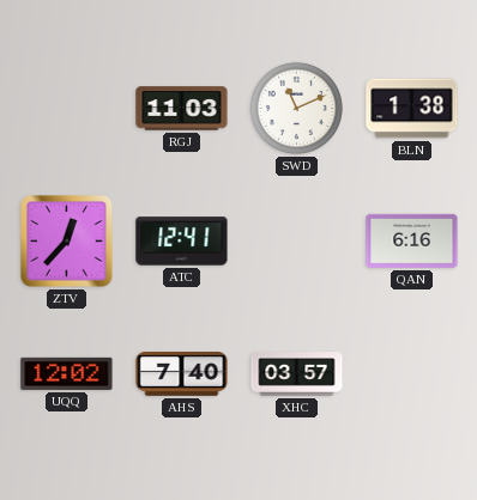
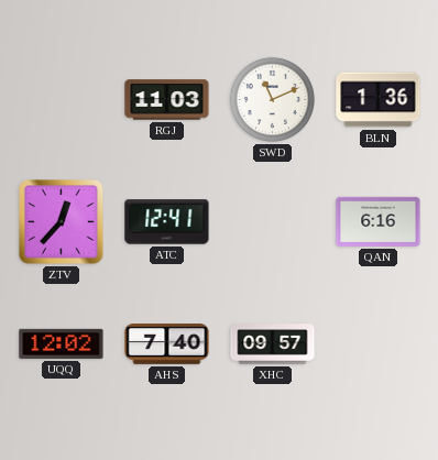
BLN: 1:38 -> 1:36
XHC: 03:57 -> 09:57
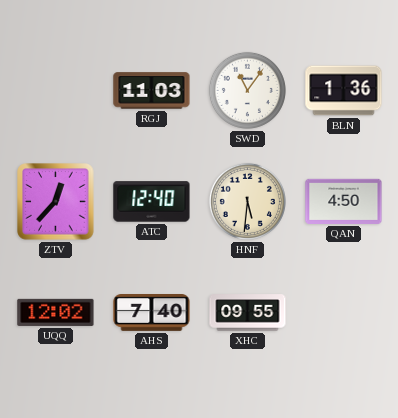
SWD: 11:11 -> 11:06
ATC: 12:41 -> 12:40
HNF: none -> 5:31
QAN: 6:16 -> 4:50
XHC: 09:57 -> 09:55
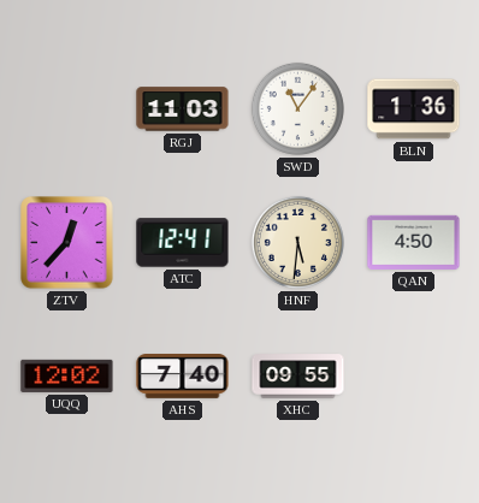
ATC: 12:40 -> 12:41
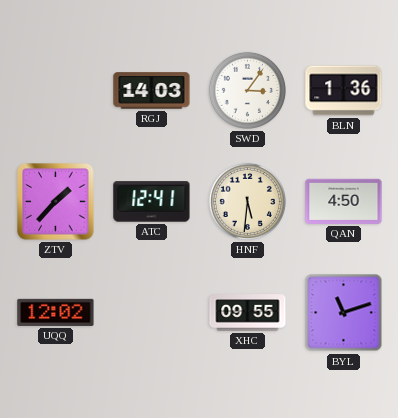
RGJ: 11:03 -> 14:03
SWD: 11:06 -> 3:06
ZTV: 12:37 -> 1:37
AHS: 7:40 -> none
BYL: none -> 11:12
